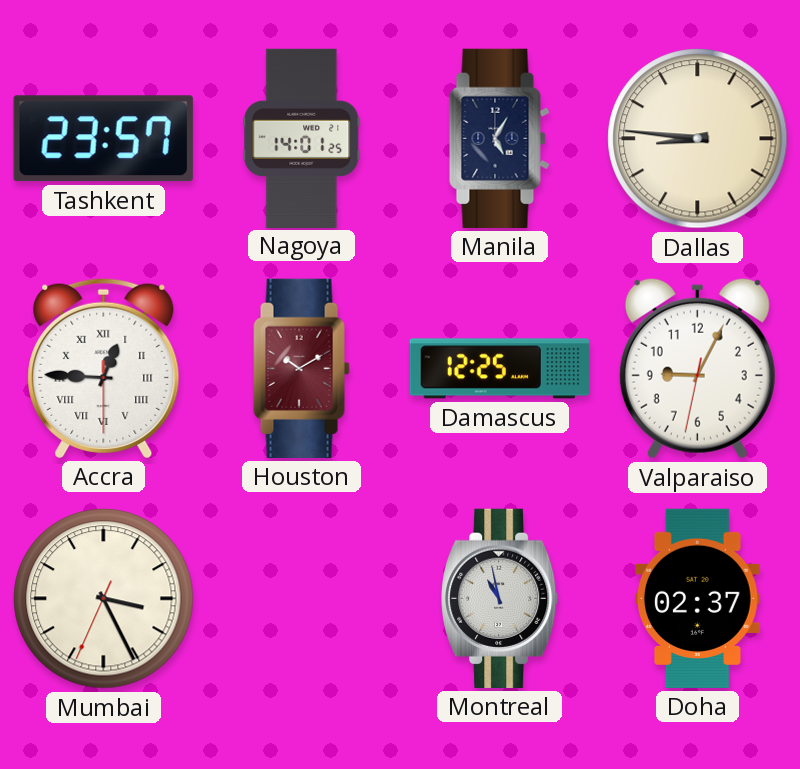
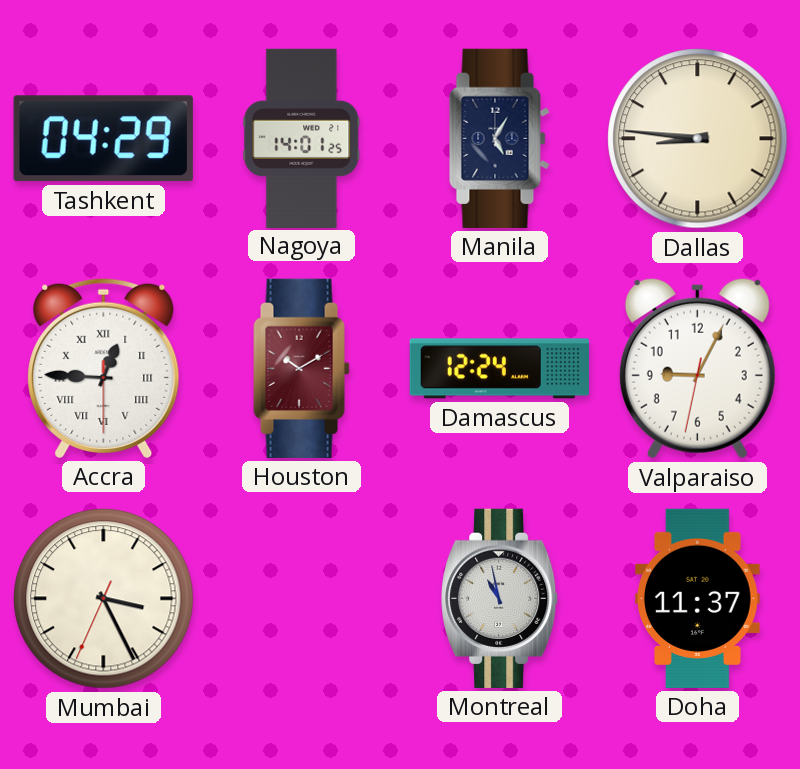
Tashkent: 23:57 -> 04:29
Damascus: 12:25 -> 12:24
Doha: 02:37 -> 11:37
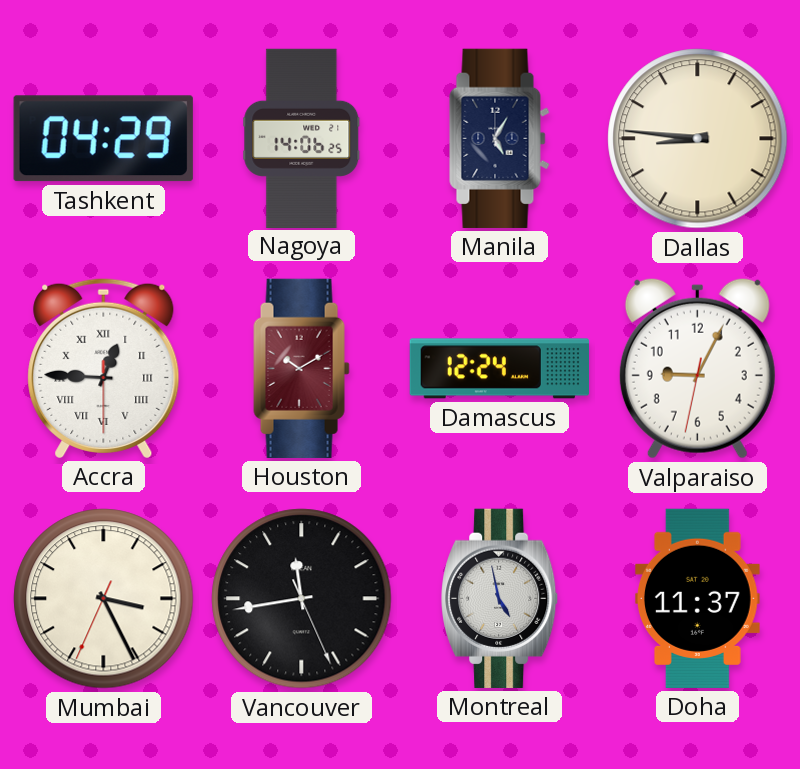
Nagoya: 14:01 -> 14:06
Vancouver: none -> 11:43
Montreal: 10:58 -> 4:58
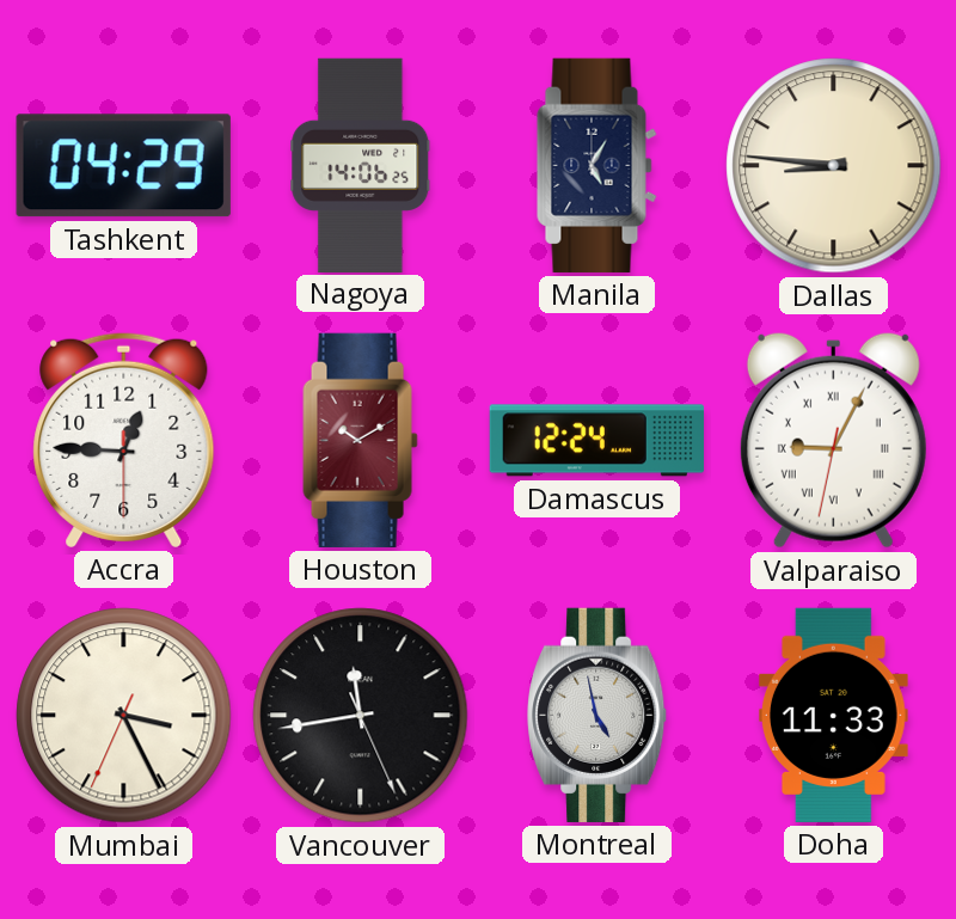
Accra numerals: Roman -> Arabic
Valparaiso numerals: Arabic -> Roman
Doha: 11:37 -> 11:33
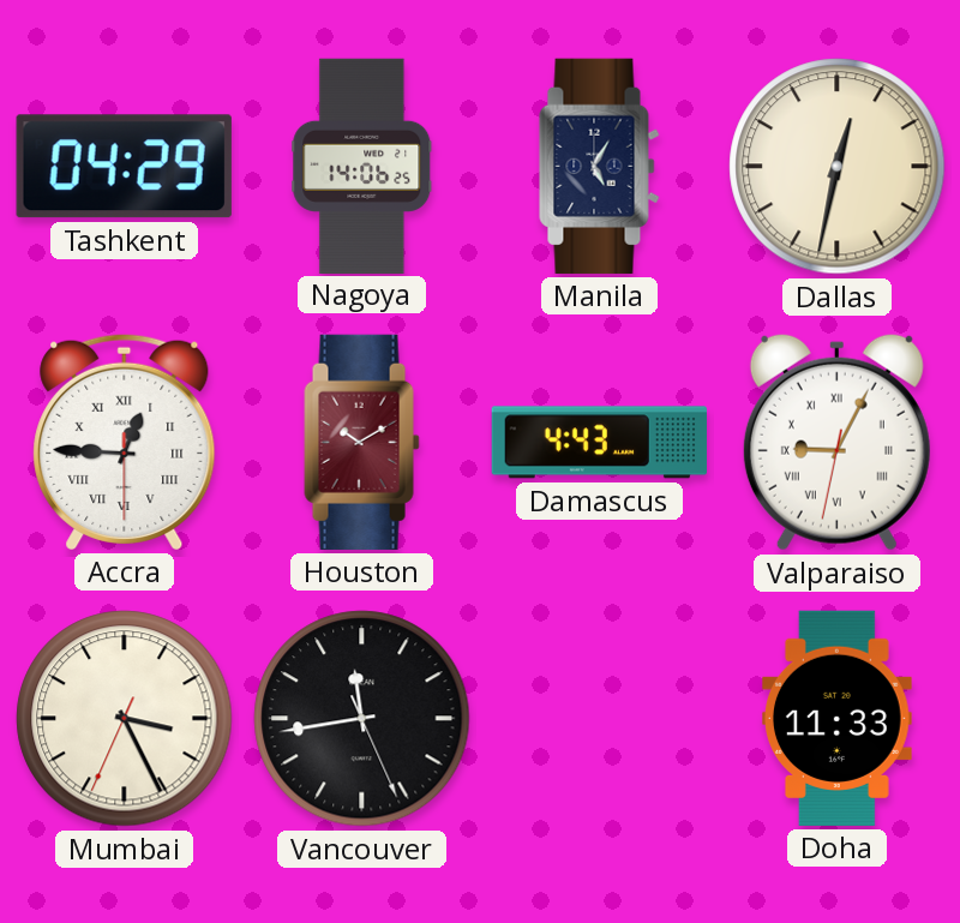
Dallas: 8:46 -> 12:32
Accra numerals: Arabic -> Roman
Damascus: 12:24 -> 4:43
Montreal: 4:58 -> none
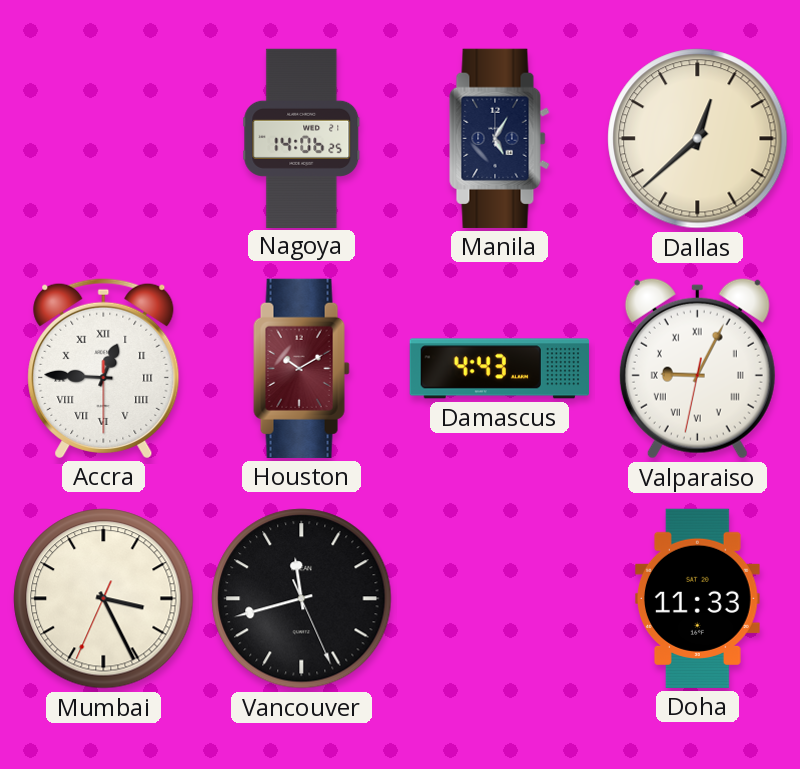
Tashkent: 04:29 -> none
Dallas: 12:32 -> 12:38
Vancouver: 11:43 -> 11:42
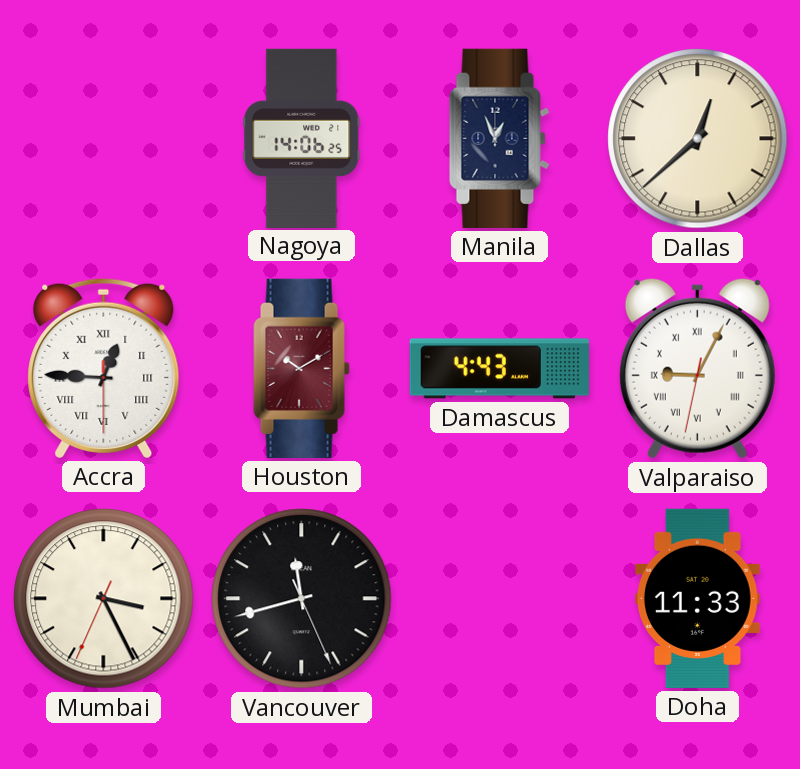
Manila: 5:05 -> 12:56
